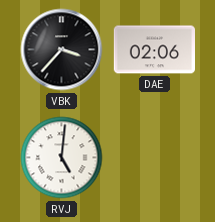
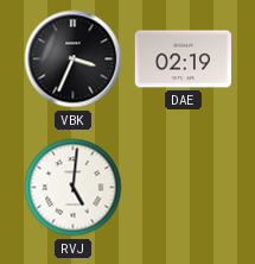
VBK: 3:37 -> 3:34
DAE: 02:06 -> 02:19
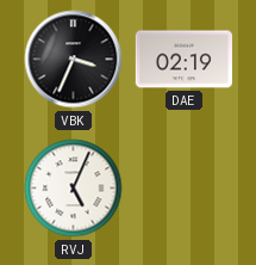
RVJ: 5:01 -> 5:04
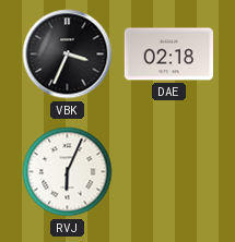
DAE: 02:19 -> 02:18
RVJ: 5:04 -> 6:04
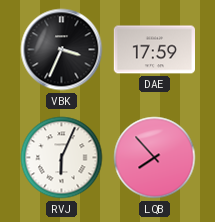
DAE: 02:18 -> 17:59
LQB: none -> 7:53
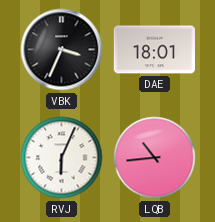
DAE: 17:59 -> 18:01
LQB: 7:53 -> 10:44
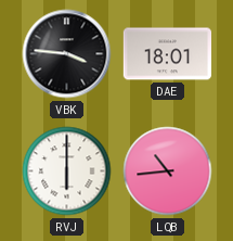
VBK: 3:34 -> 3:46
RVJ: 6:04 -> 6:00
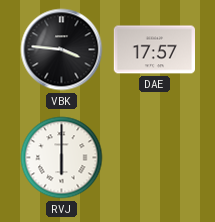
DAE: 18:01 -> 17:57
LQB: 10:44 -> none
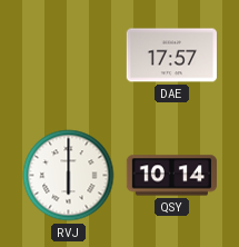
VBK: 3:46 -> none
QSY: none -> 10:14
